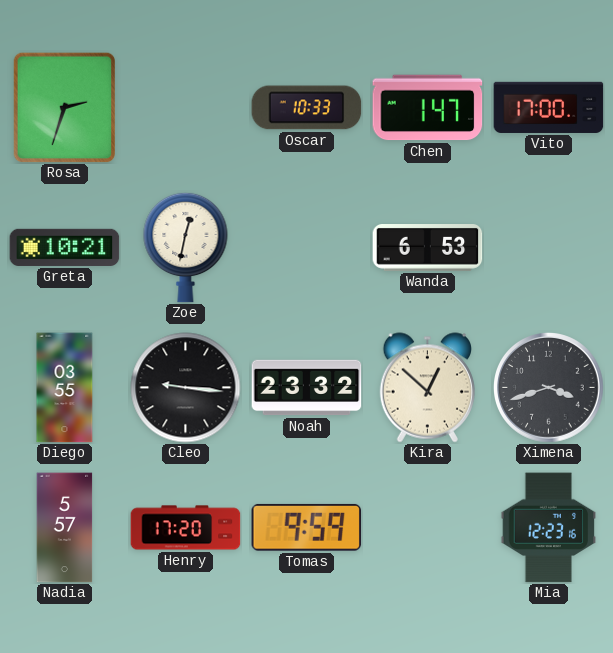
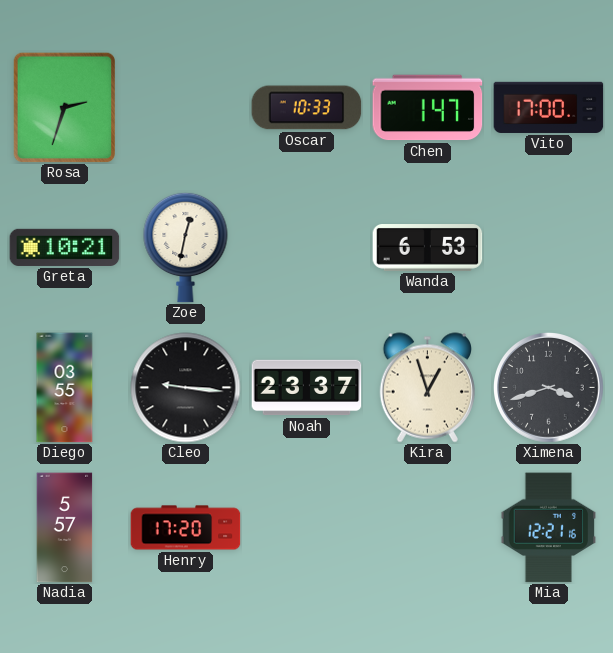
Noah: 23:32 -> 23:37
Kira: 12:52 -> 12:57
Tomas: 9:59 -> none
Mia: 12:23 -> 12:21
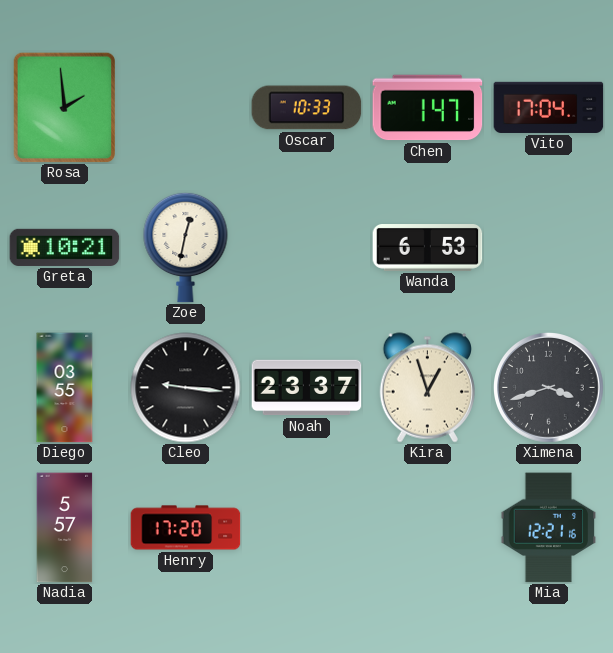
Rosa: 2:33 -> 1:59
Vito: 17:00 -> 17:04
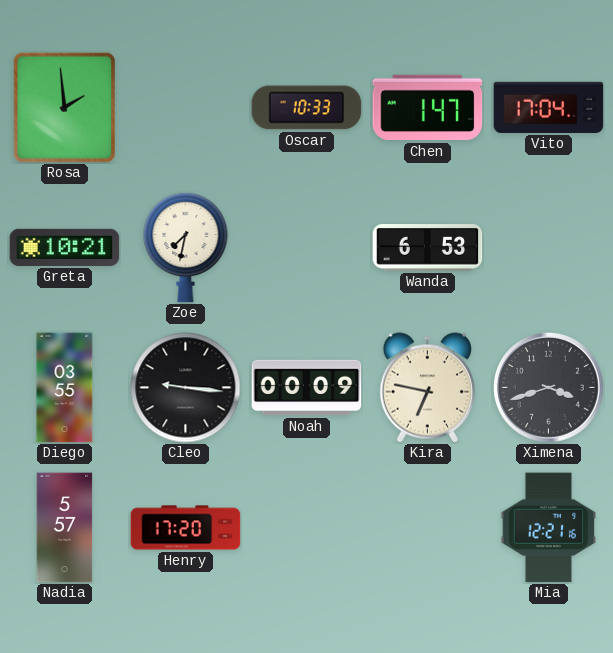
Zoe: 12:32 -> 7:32
Noah: 23:37 -> 00:09
Kira: 12:57 -> 6:47
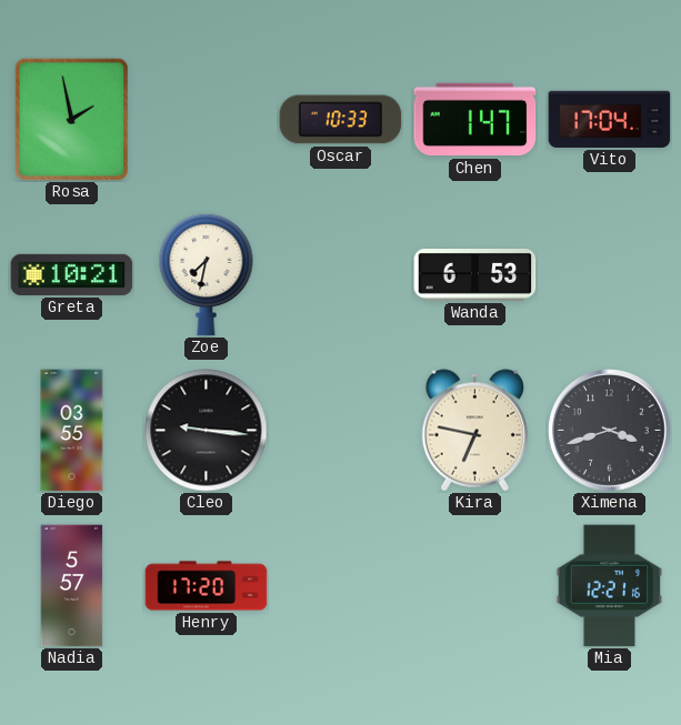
Rosa: 1:59 -> 1:58
Noah: 00:09 -> none
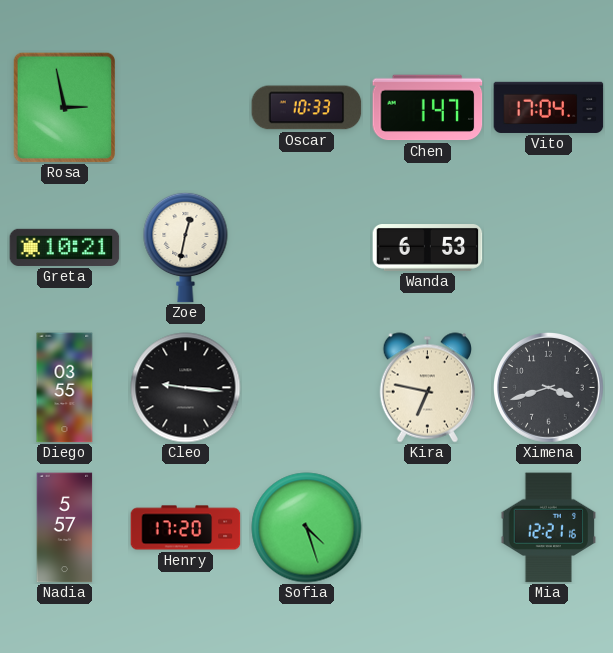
Rosa: 1:58 -> 2:58
Zoe: 7:32 -> 12:32
Sofia: none -> 4:27
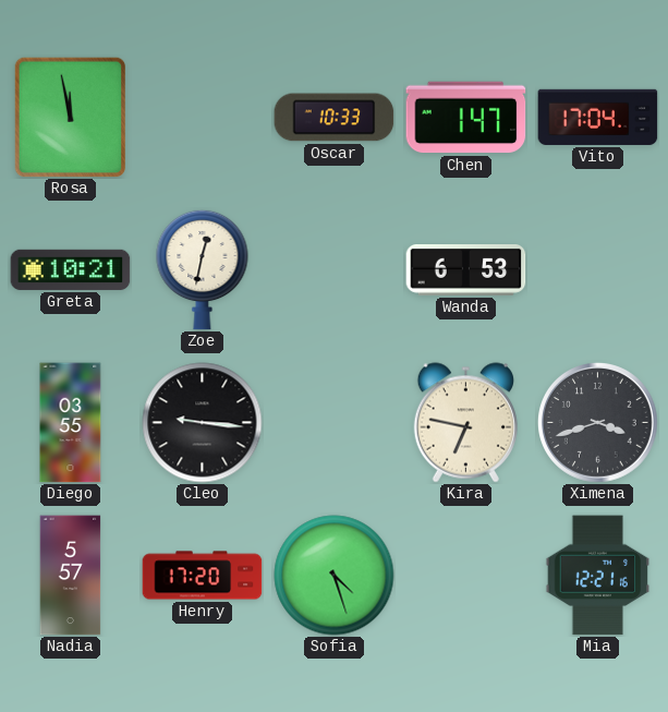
Rosa: 2:58 -> 11:58
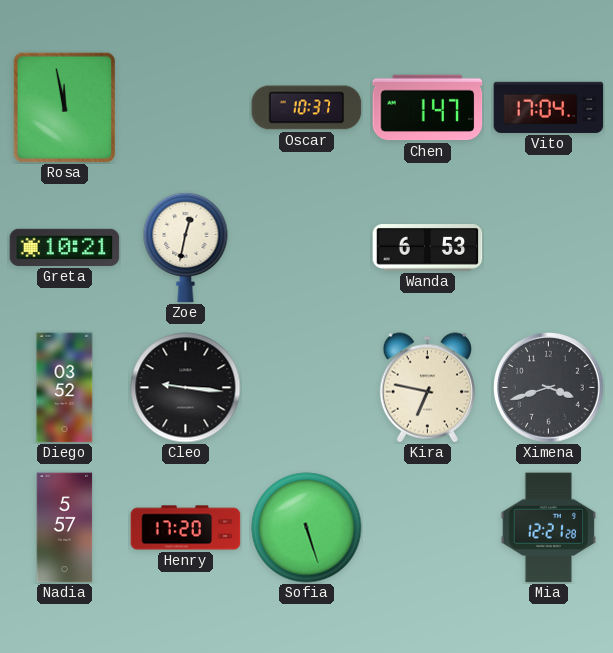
Oscar: 10:33 -> 10:37
Diego: 03:55 -> 03:52
Sofia: 4:27 -> 5:27
Mia: 12:21:16 -> 12:21:28
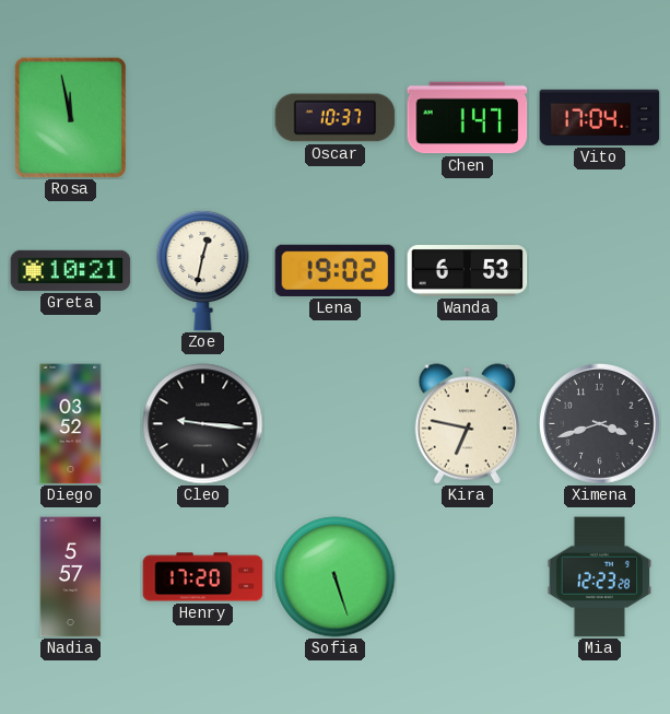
Lena: none -> 19:02
Mia: 12:21 -> 12:23
